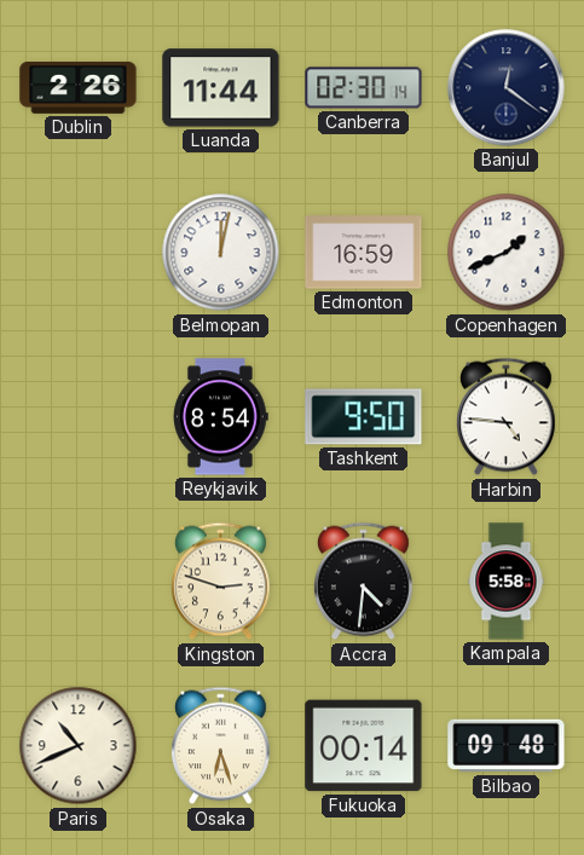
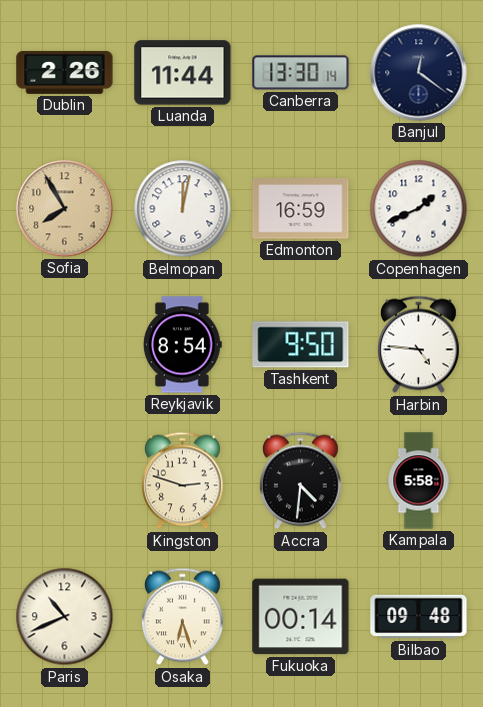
Canberra: 02:30 -> 13:30
Sofia: none -> 7:55
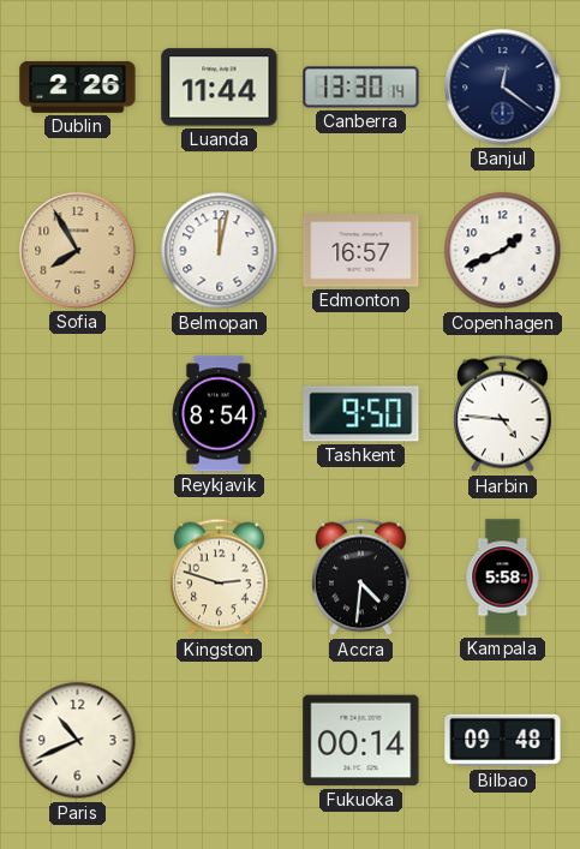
Edmonton: 16:59 -> 16:57
Osaka: 6:27 -> none
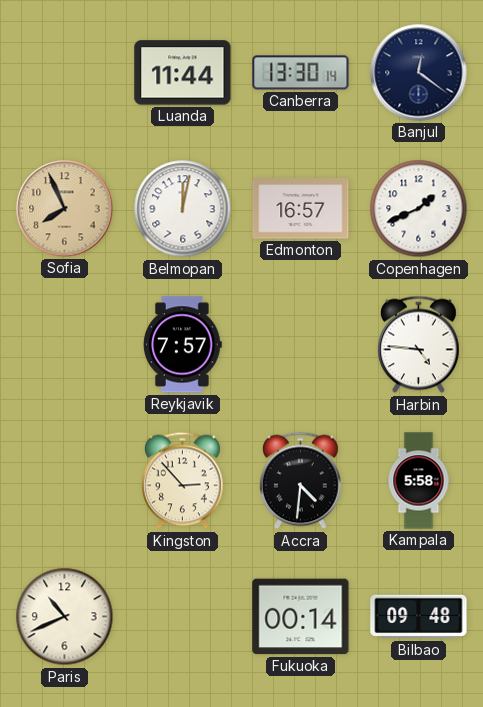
Dublin: 2:26 -> none
Sofia: 7:55 -> 7:56
Reykjavik: 8:54 -> 7:57
Tashkent: 9:50 -> none
Kingston: 2:48 -> 2:53
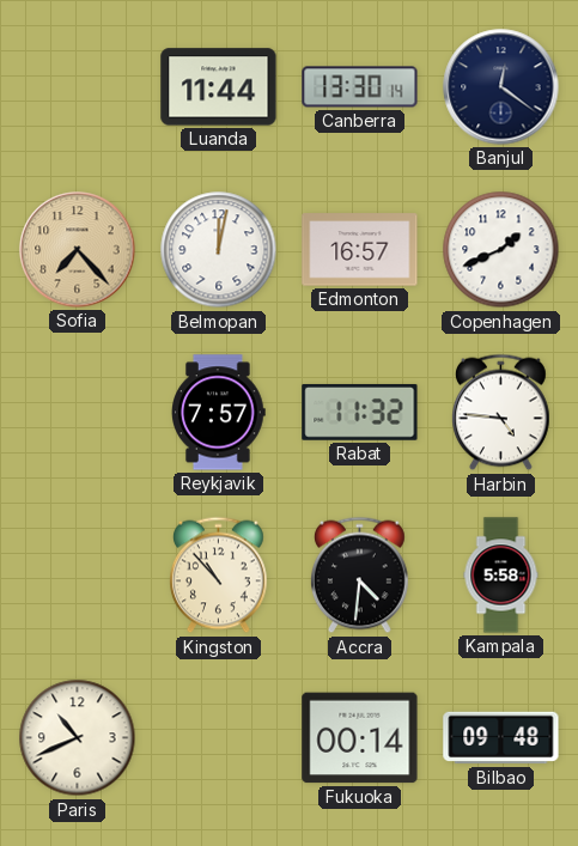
Sofia: 7:56 -> 7:23
Rabat: none -> 11:32
Kingston: 2:53 -> 10:53
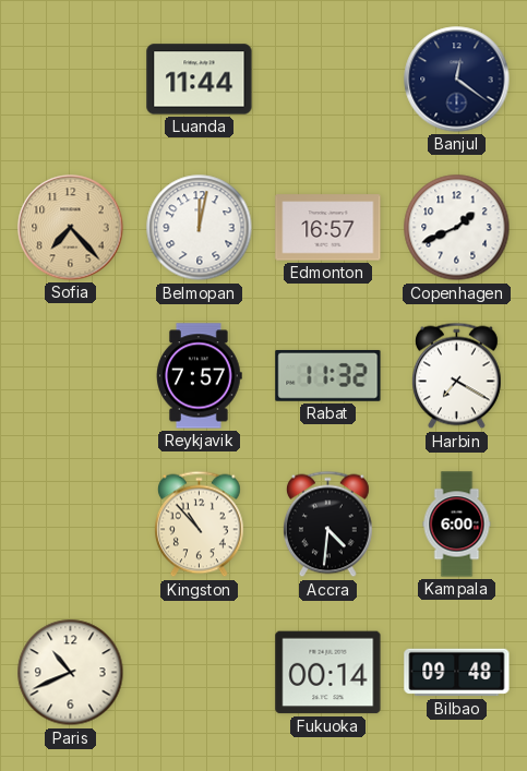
Canberra: 13:30 -> none
Harbin: 4:46 -> 7:20
Kampala: 5:58 -> 6:00
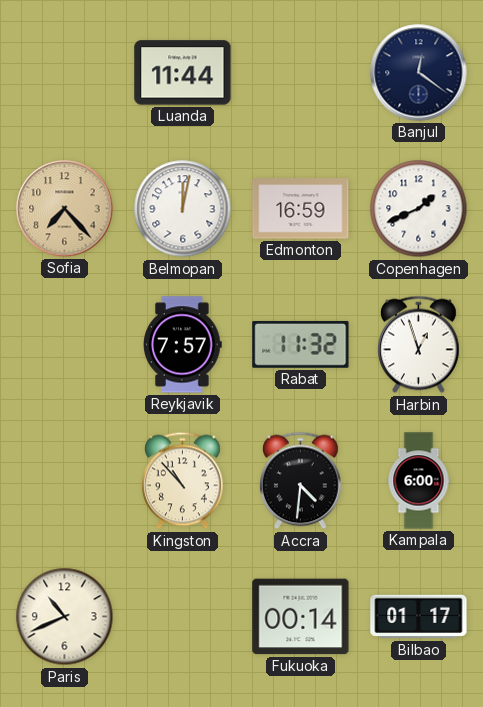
Edmonton: 16:57 -> 16:59
Harbin: 7:20 -> 12:57
Bilbao: 09:48 -> 01:17
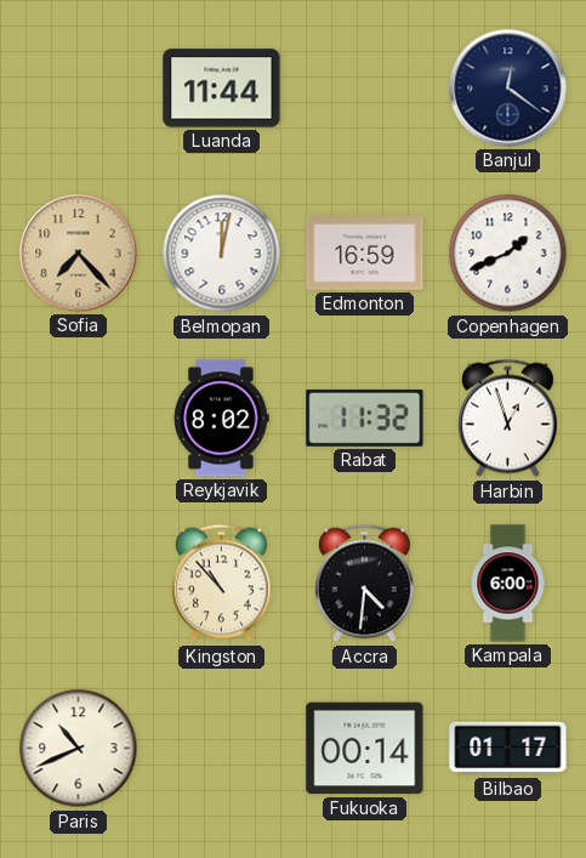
Reykjavik: 7:57 -> 8:02
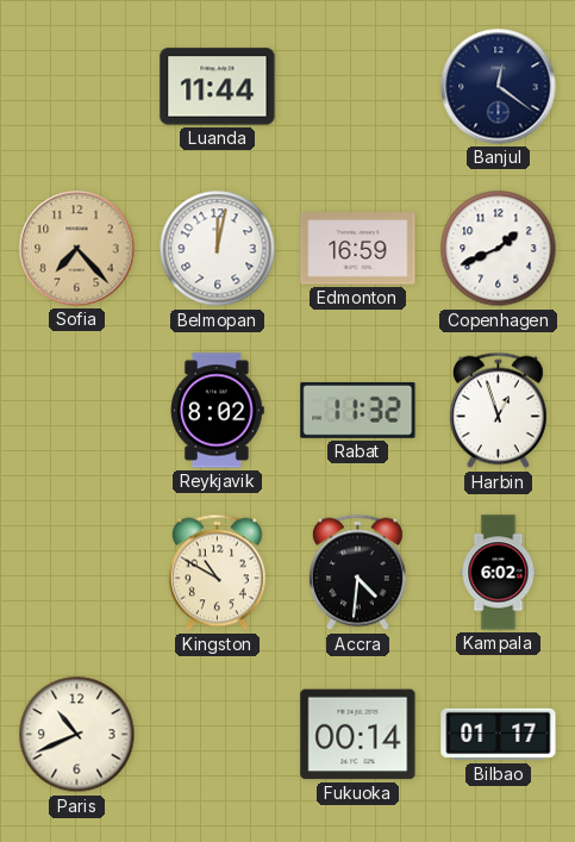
Kingston: 10:53 -> 10:50
Kampala: 6:00 -> 6:02
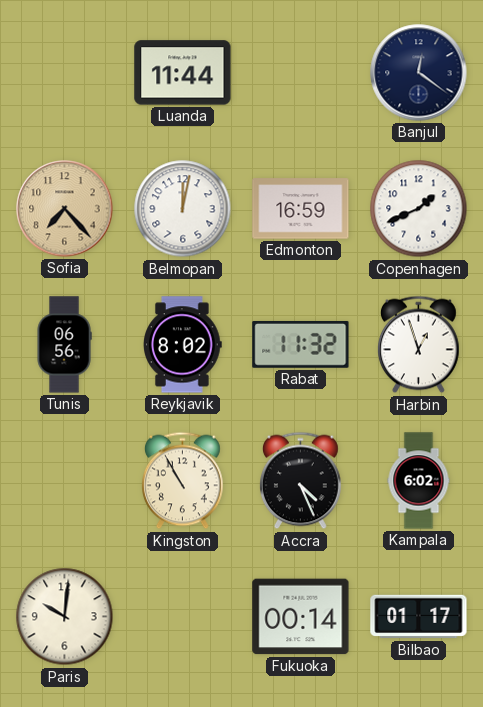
Tunis: none -> 06:56
Kingston: 10:50 -> 10:55
Accra: 4:31 -> 4:26
Paris: 10:41 -> 10:01
